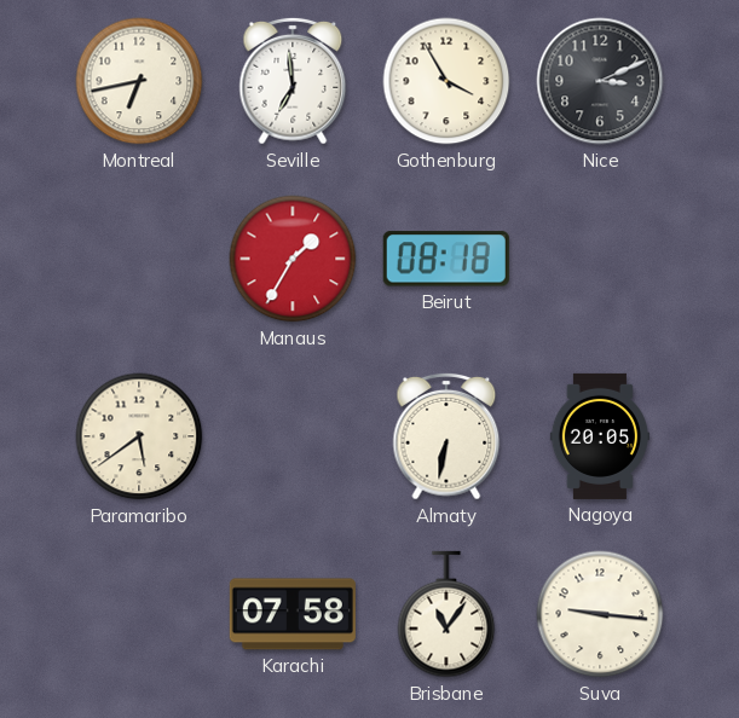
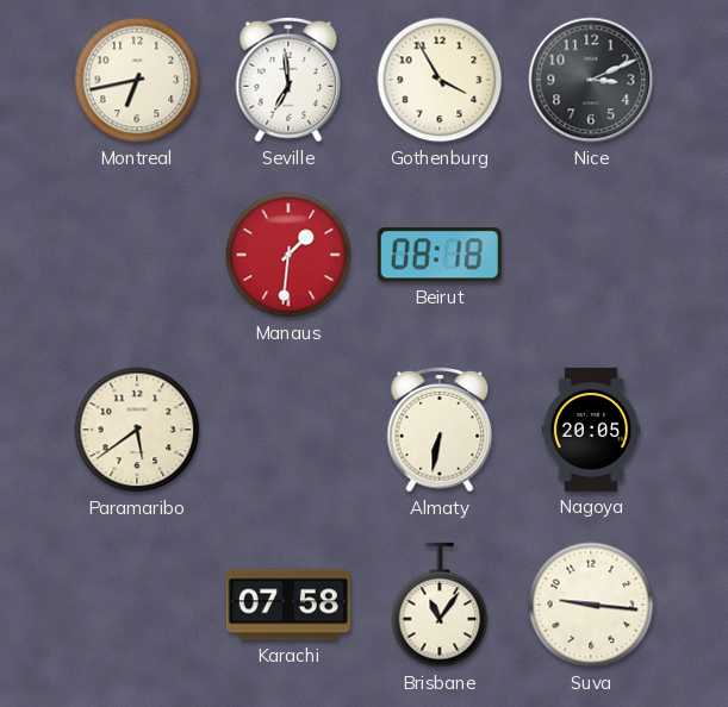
Manaus: 1:35 -> 1:31
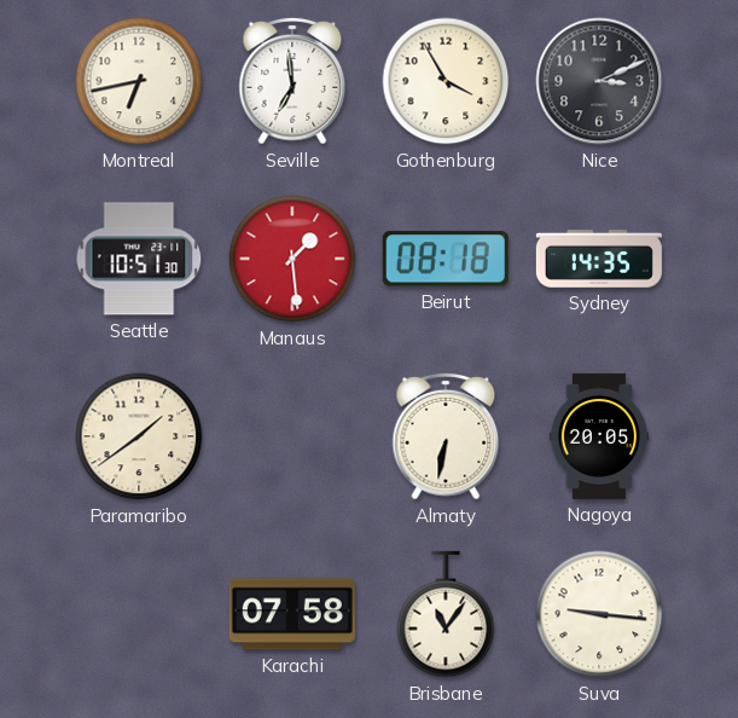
Seattle: none -> 10:51
Manaus: 1:31 -> 1:29
Sydney: none -> 14:35
Paramaribo: 5:39 -> 1:39
